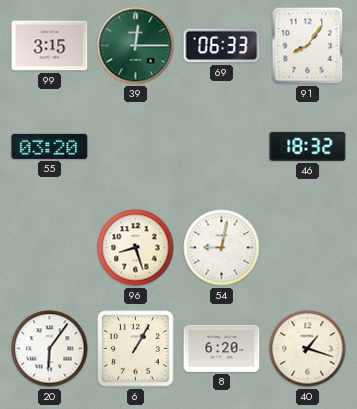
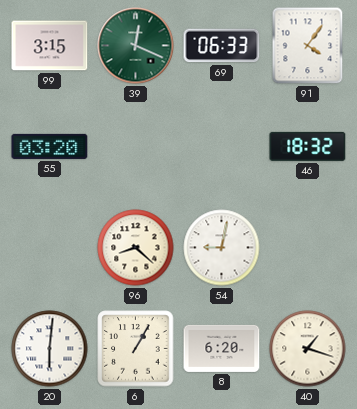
39: 12:15 -> 12:19
91: 8:06 -> 4:06
96: 8:27 -> 8:22
20: 6:06 -> 6:01
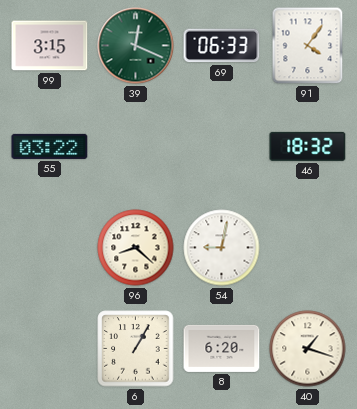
55: 03:20 -> 03:22
20: 6:01 -> none
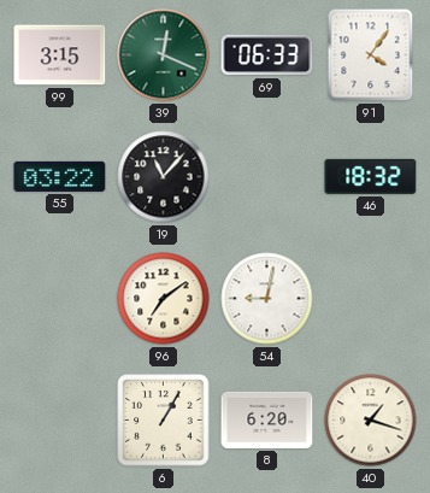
19: none -> 11:07
96: 8:22 -> 7:09
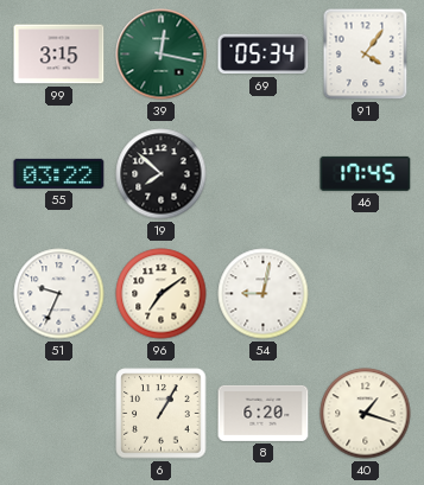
39: 12:19 -> 12:17
69: 06:33 -> 05:34
19: 11:07 -> 7:52
46: 18:32 -> 17:45
51: none -> 9:34
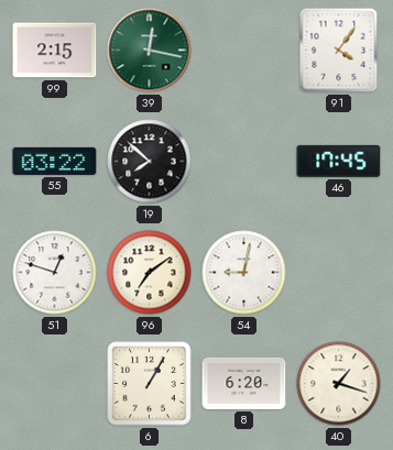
99: 3:15 -> 2:15
69: 05:34 -> none
51: 9:34 -> 12:48
